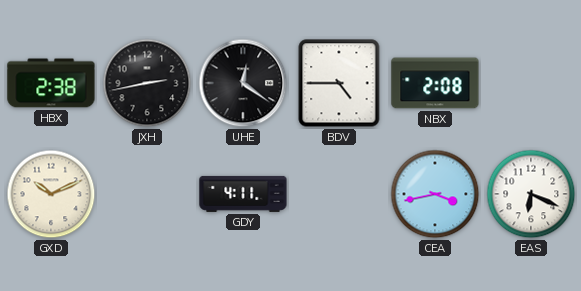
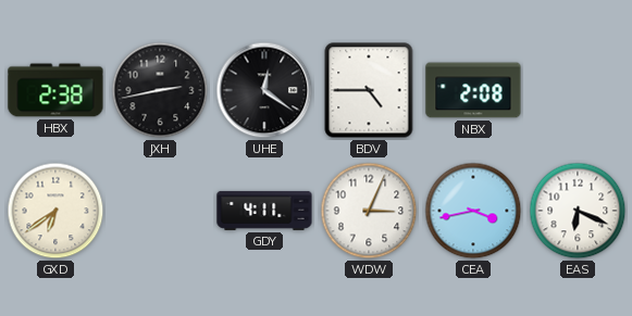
GXD: 10:11 -> 6:39
WDW: none -> 3:04
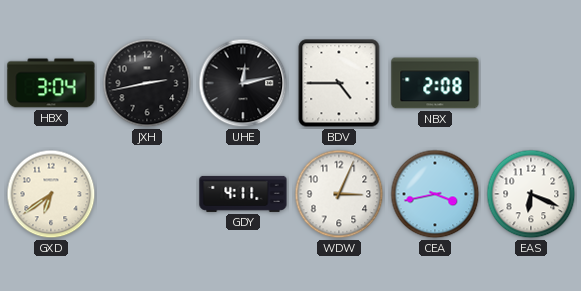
HBX: 2:38 -> 3:04
UHE: 12:21 -> 12:13
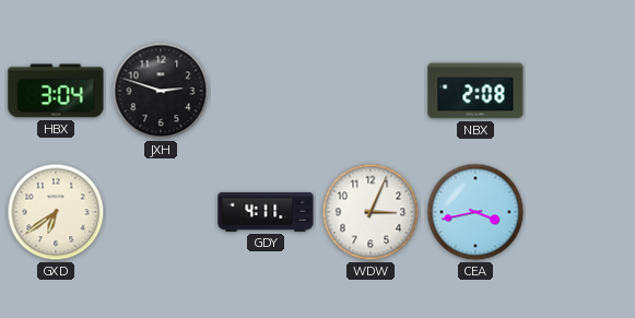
JXH: 2:43 -> 2:48
UHE: 12:13 -> none
BDV: 4:45 -> none
EAS: 6:19 -> none
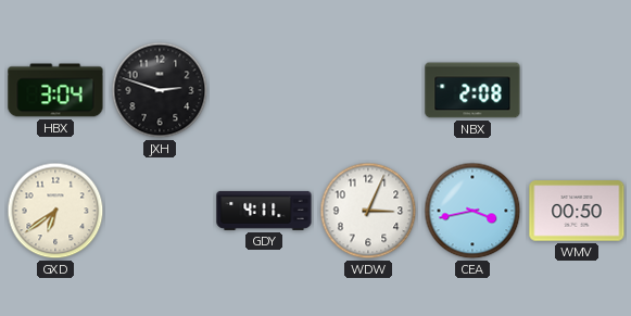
WMV: none -> 00:50
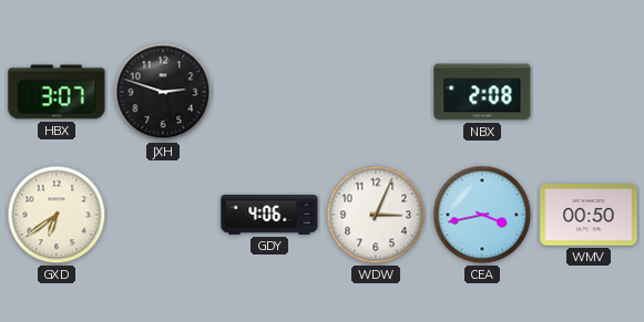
HBX: 3:04 -> 3:07
GDY: 4:11 -> 4:06
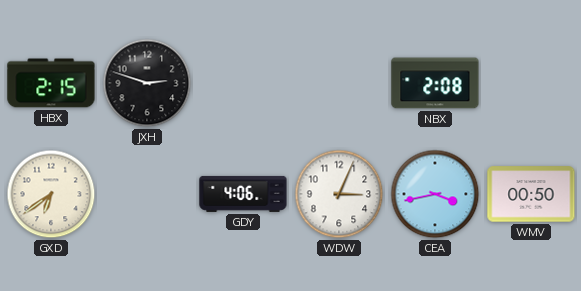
HBX: 3:07 -> 2:15
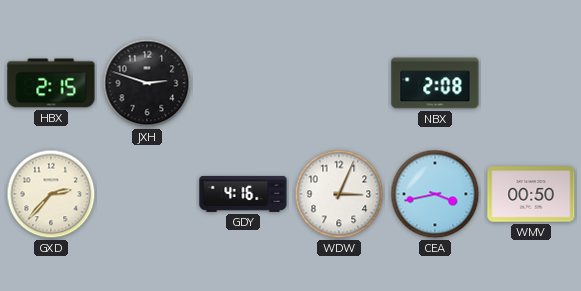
GXD: 6:39 -> 2:37
GDY: 4:06 -> 4:16
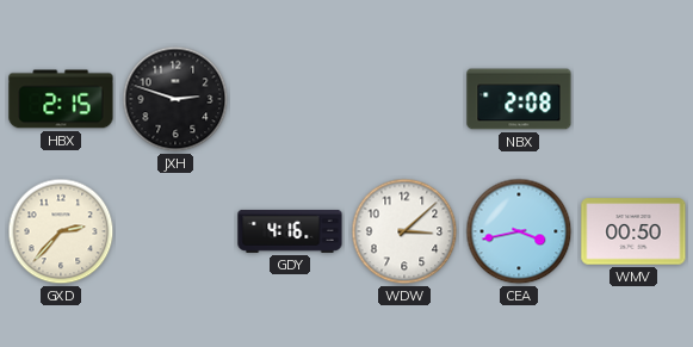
WDW: 3:04 -> 3:08
